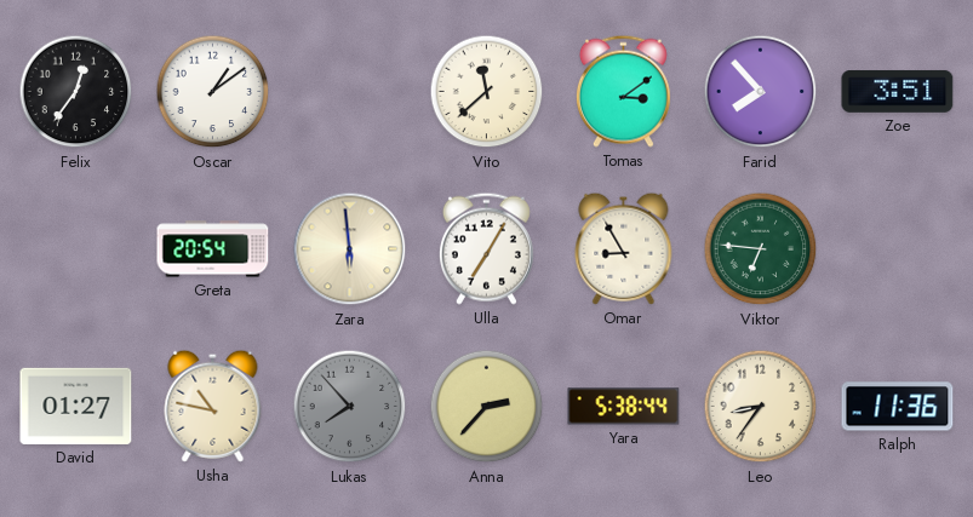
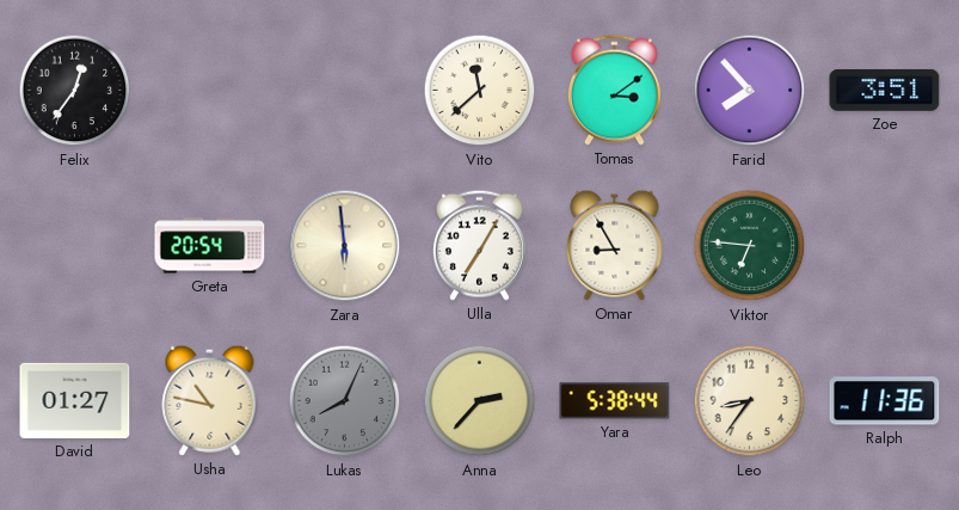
Oscar: 1:09 -> none
Lukas: 7:53 -> 8:04
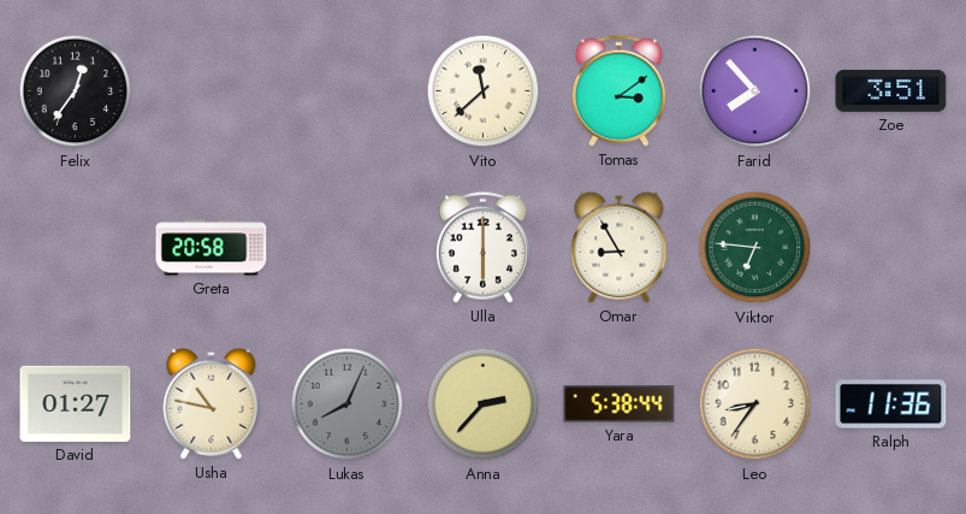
Greta: 20:54 -> 20:58
Zara: 5:59 -> none
Ulla: 7:05 -> 6:00
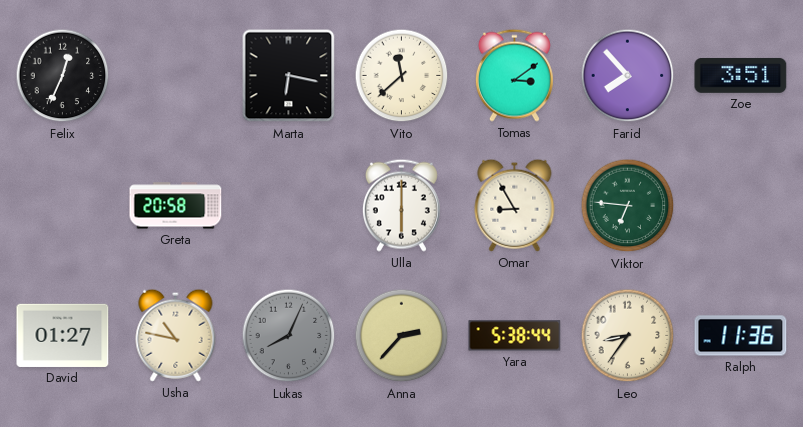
Felix: 12:36 -> 12:34
Marta: none -> 6:17
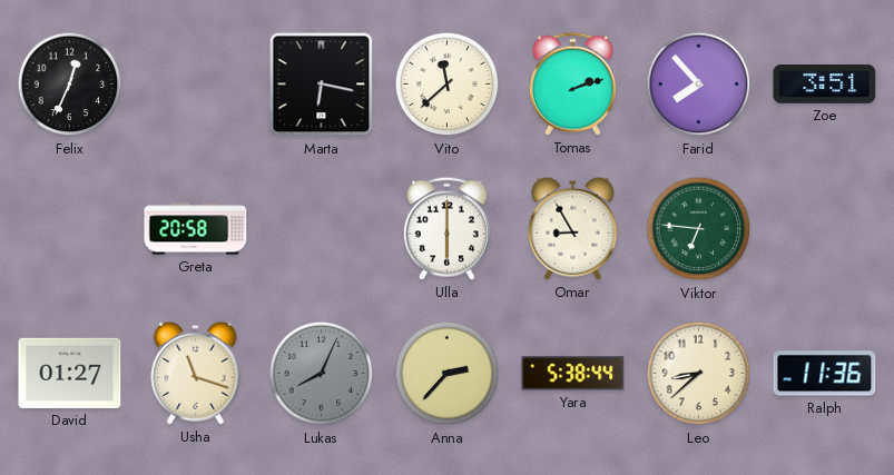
Tomas: 3:09 -> 2:12
Usha: 10:47 -> 11:18
Leo: 8:36 -> 8:38
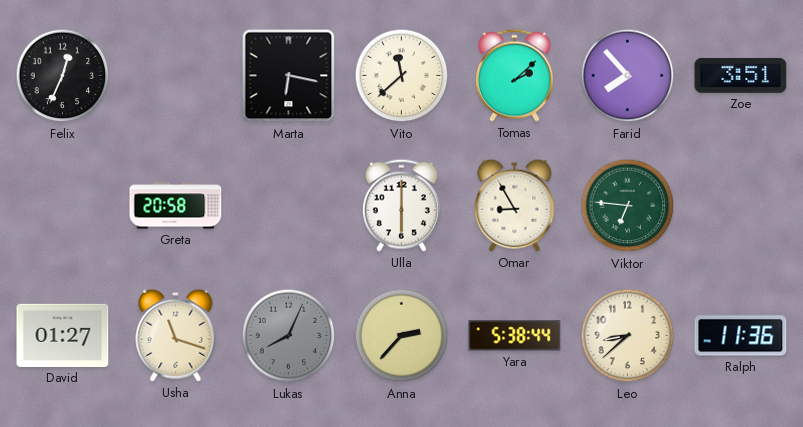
Tomas: 2:12 -> 2:08
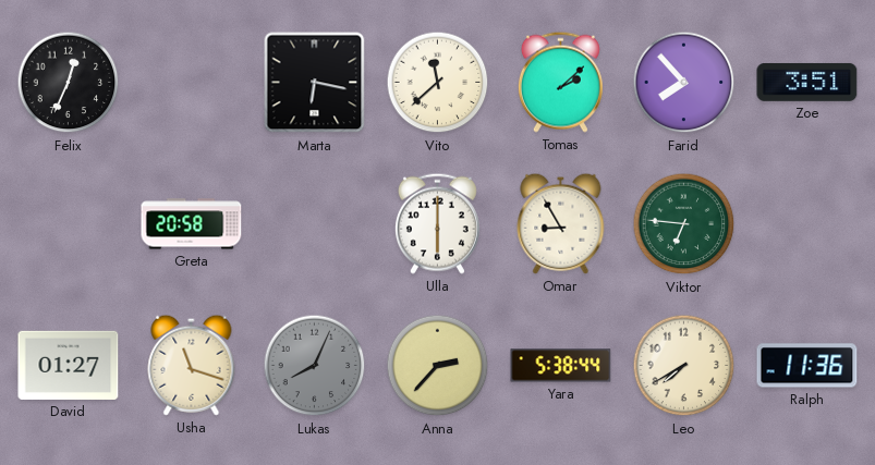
Leo: 8:38 -> 7:40
